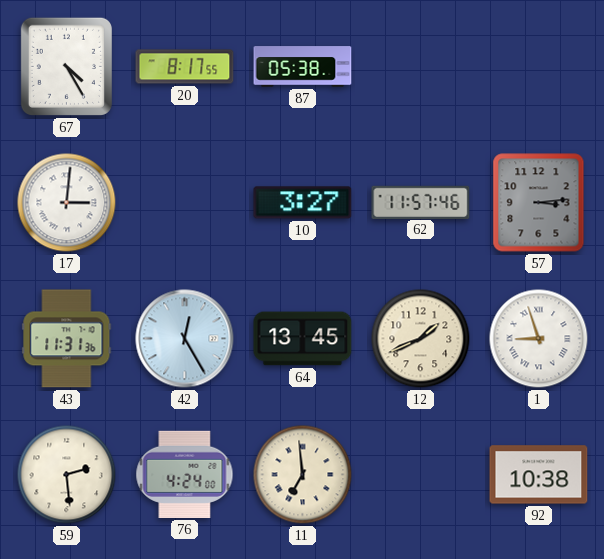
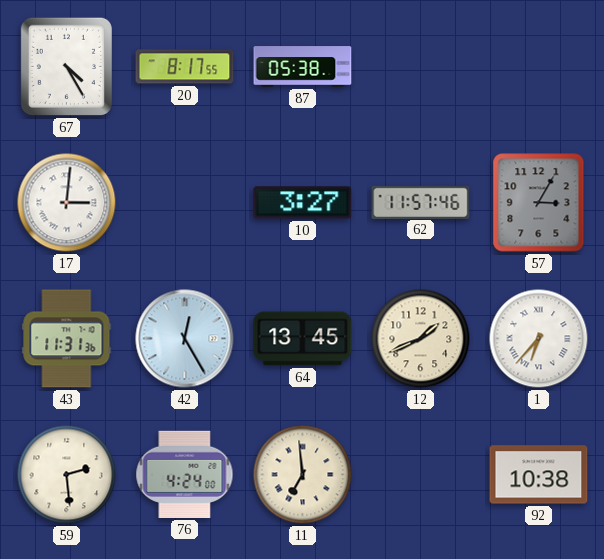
57: 3:14 -> 3:05
1: 8:57 -> 6:37
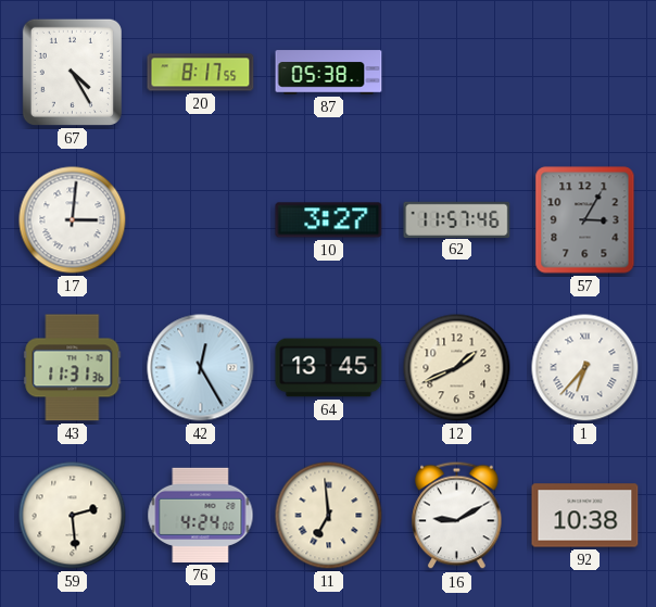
16: none -> 9:10
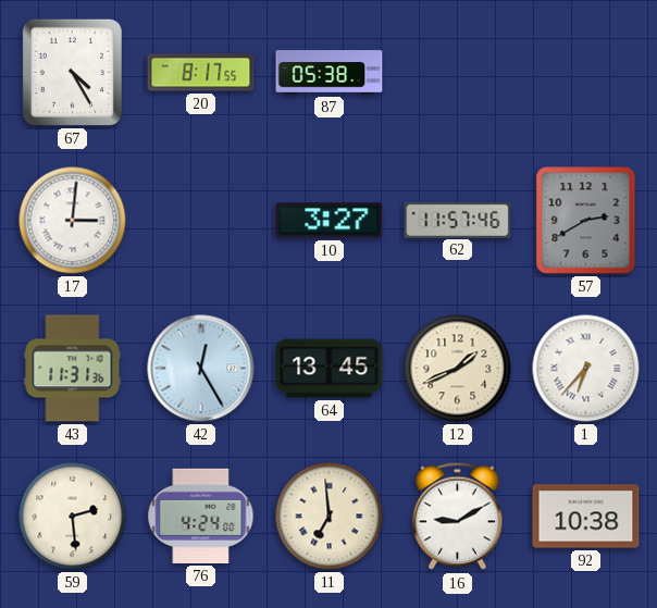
57: 3:05 -> 2:40
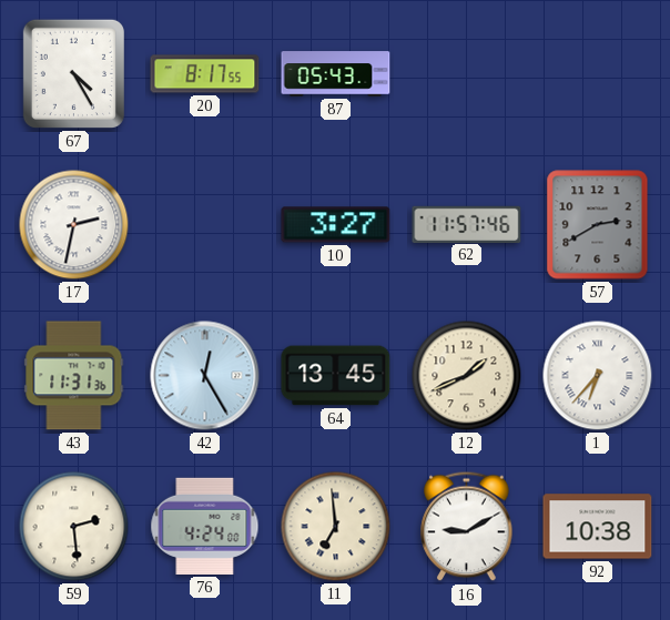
87: 05:38 -> 05:43
17: 3:01 -> 2:32
